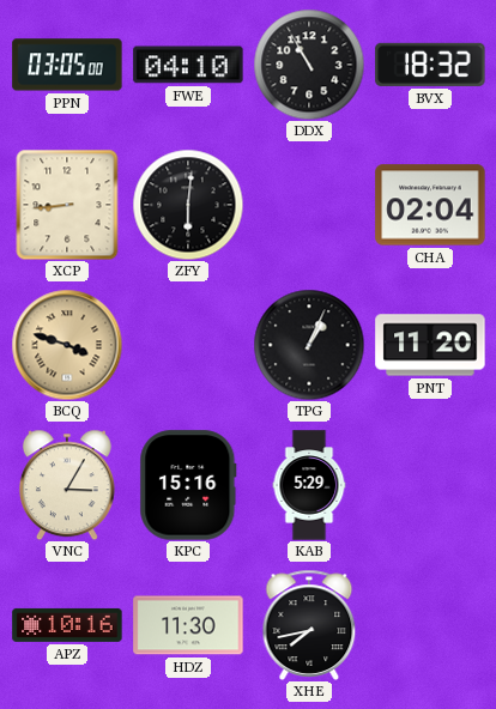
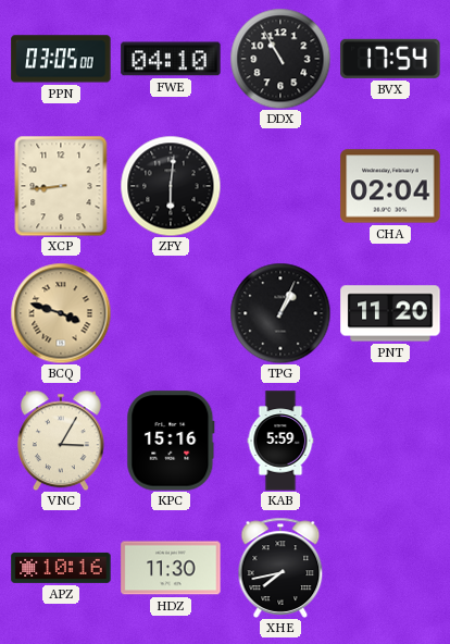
BVX: 18:32 -> 17:54
KAB: 5:29 -> 5:59
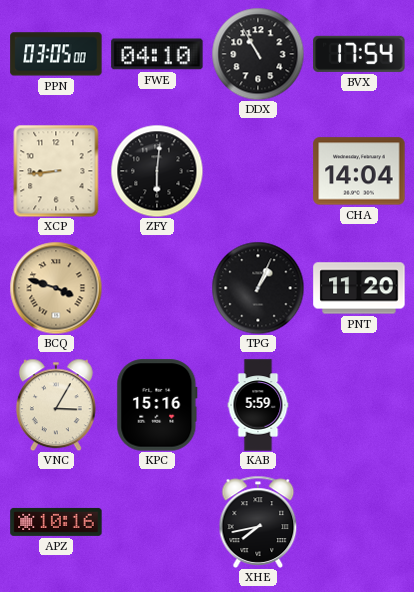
CHA: 02:04 -> 14:04
HDZ: 11:30 -> none
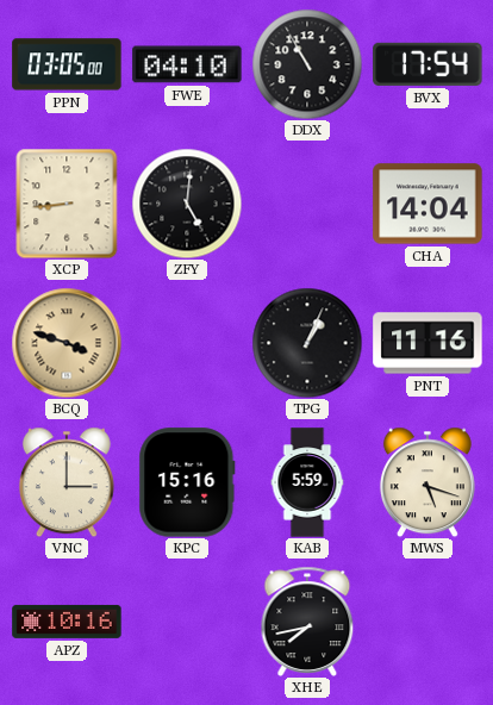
ZFY: 6:01 -> 5:01
PNT: 11:20 -> 11:16
VNC: 3:05 -> 3:00
MWS: none -> 5:18
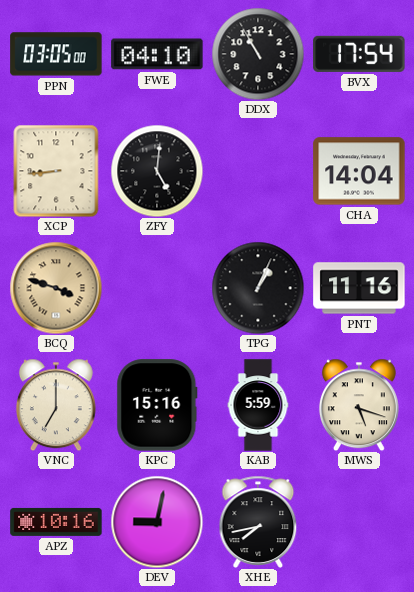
VNC: 3:00 -> 7:00
DEV: none -> 9:02
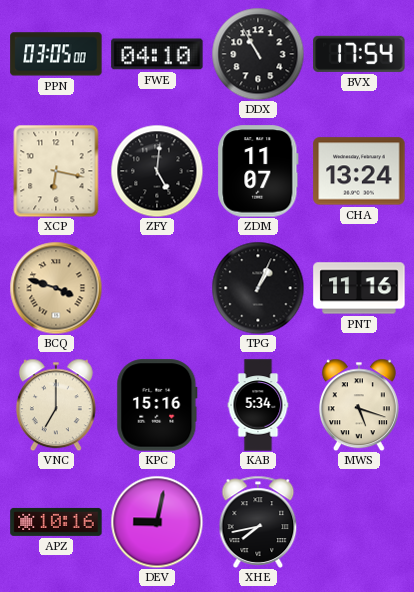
XCP: 8:44 -> 6:17
ZDM: none -> 11:07
CHA: 14:04 -> 13:24
KAB: 5:59 -> 5:34
